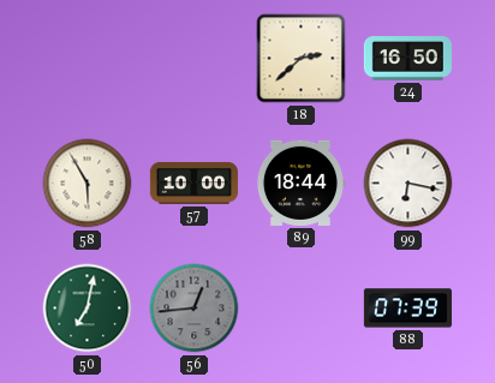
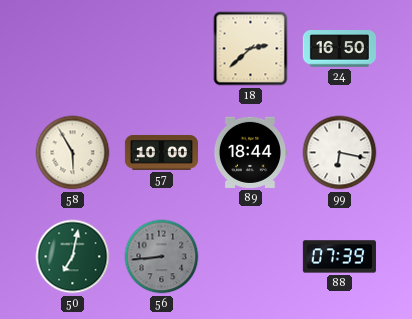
56: 12:44 -> 8:44
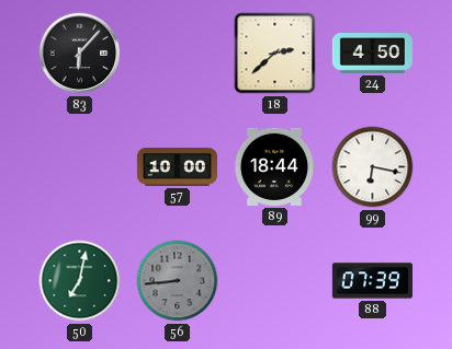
83: none -> 6:07
24: 16:50 -> 4:50
58: 5:55 -> none
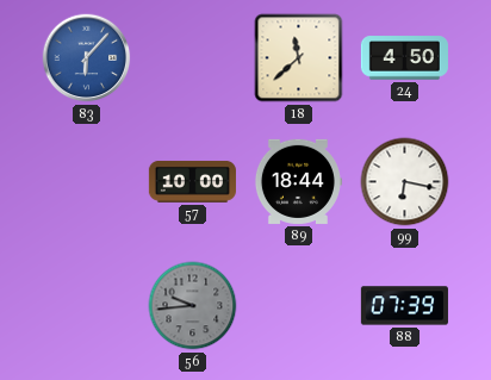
83 dial: black -> blue
18: 2:38 -> 11:38
50: 7:02 -> none
56: 8:44 -> 9:44
